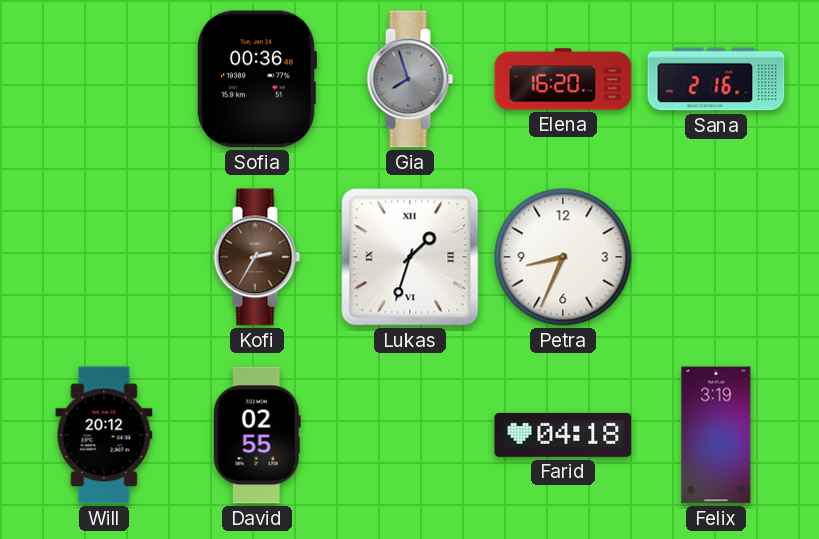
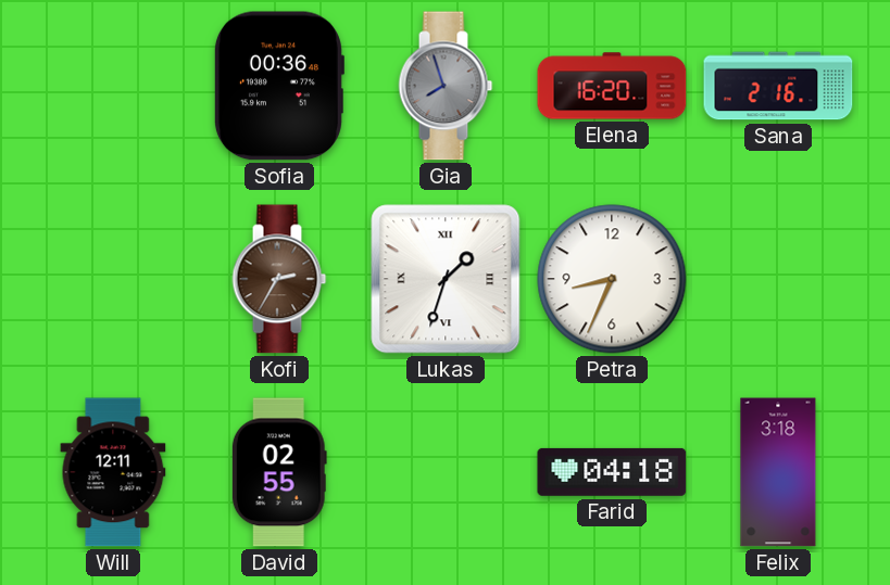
Will: 20:12 -> 12:11
Felix: 3:19 -> 3:18
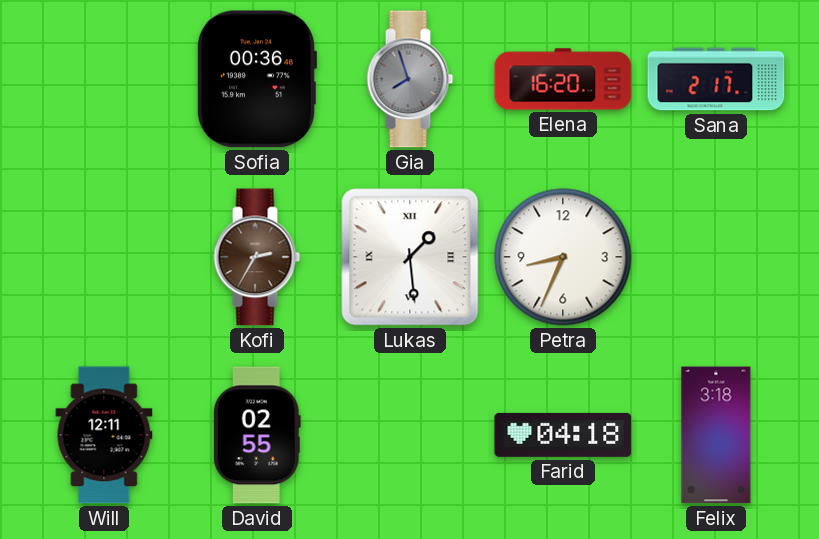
Sana: 2:16 -> 2:17
Lukas: 1:33 -> 1:29
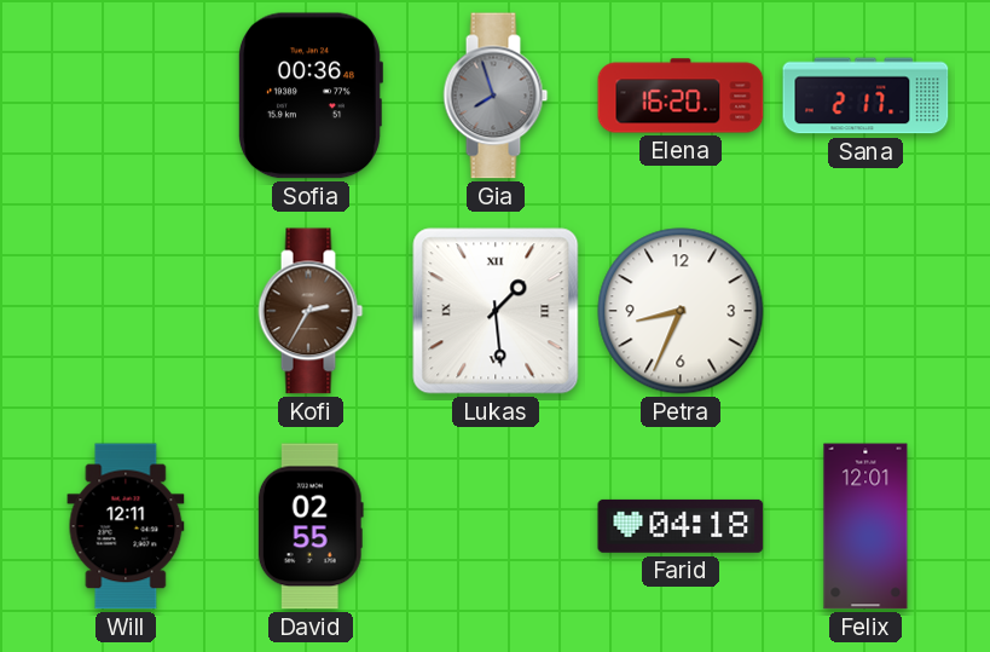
Felix: 3:18 -> 12:01
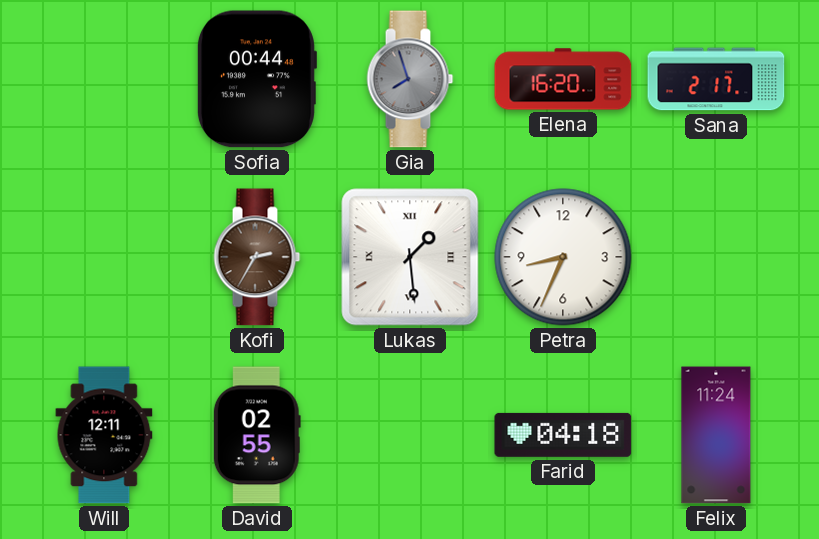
Sofia: 00:36 -> 00:44
Felix: 12:01 -> 11:24
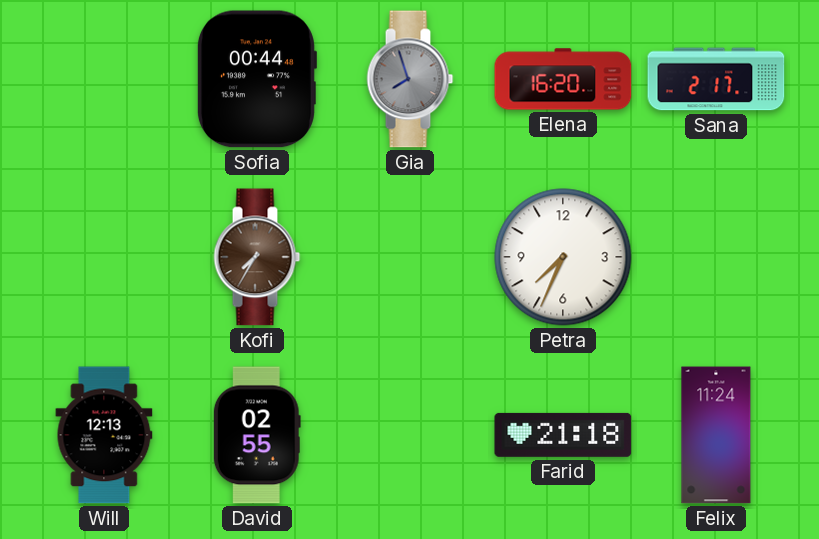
Kofi: 2:35 -> 7:35
Lukas: 1:29 -> none
Petra: 8:34 -> 7:34
Will: 12:11 -> 12:13
Farid: 04:18 -> 21:18
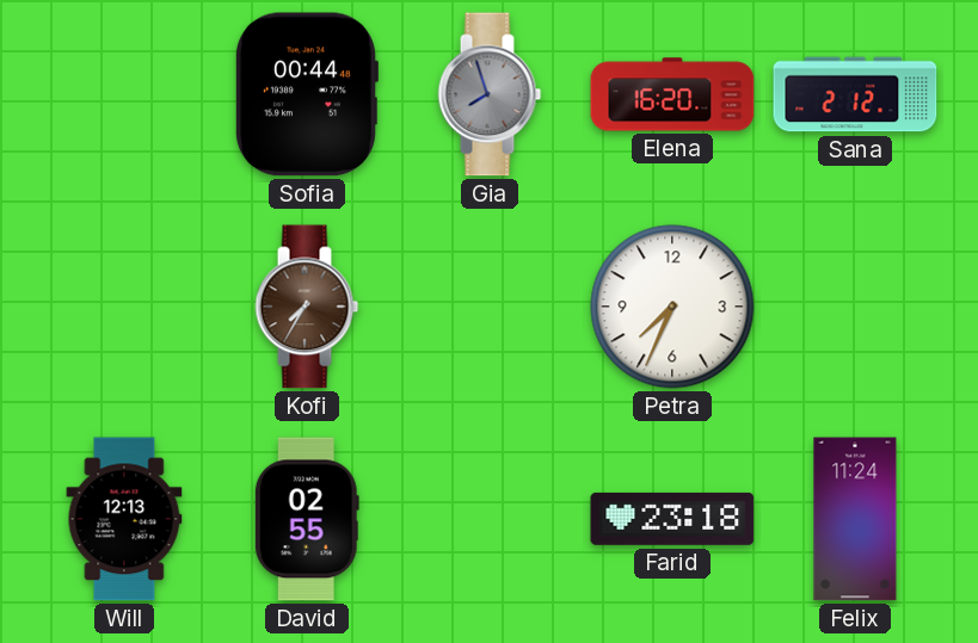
Sana: 2:17 -> 2:12
Farid: 21:18 -> 23:18
